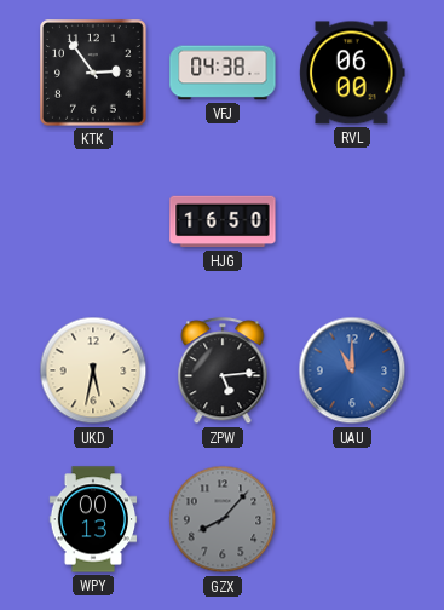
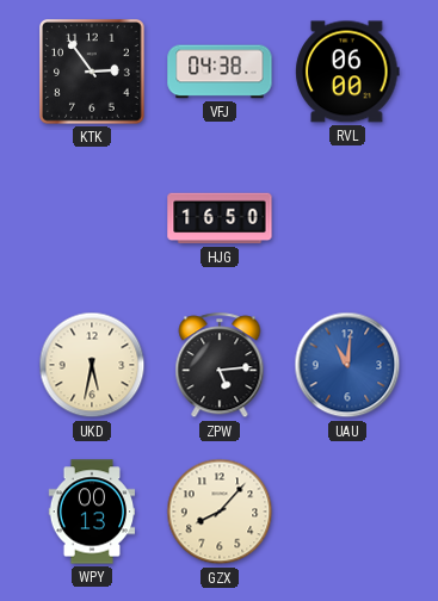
UAU: 11:00 -> 11:01
GZX dial: grey -> cream
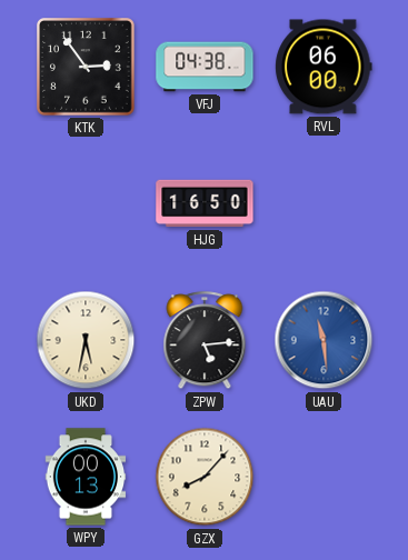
UAU: 11:01 -> 11:29
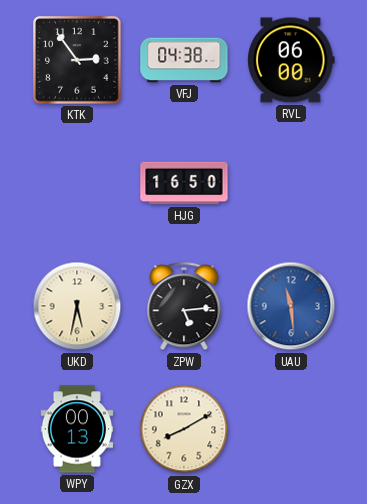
GZX: 8:07 -> 8:10
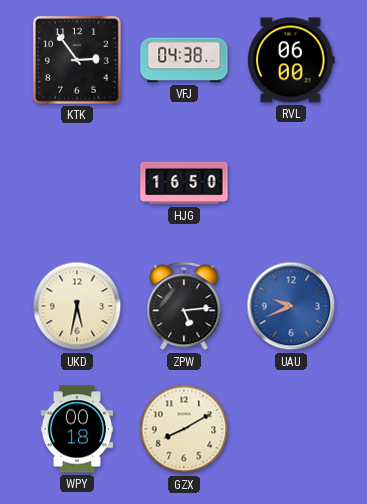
UAU: 11:29 -> 9:41
WPY: 00:13 -> 00:18
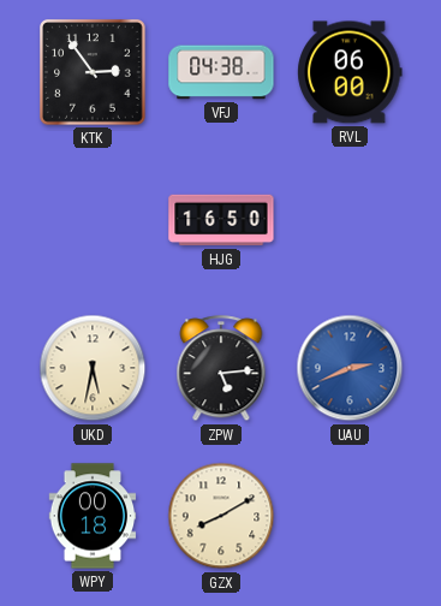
UAU: 9:41 -> 2:41
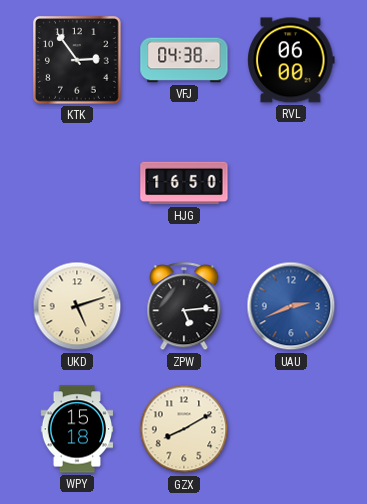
UKD: 5:32 -> 5:12
WPY: 00:18 -> 15:18
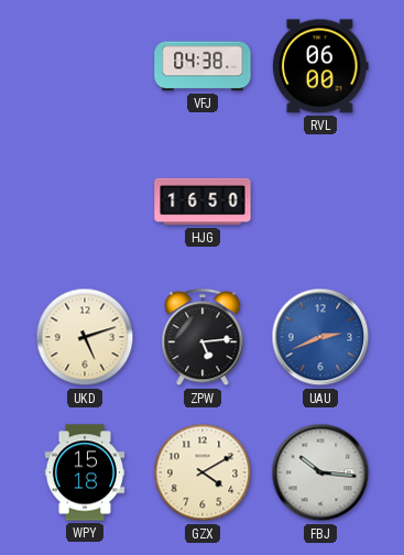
KTK: 2:54 -> none
GZX: 8:10 -> 4:10
FBJ: none -> 10:16
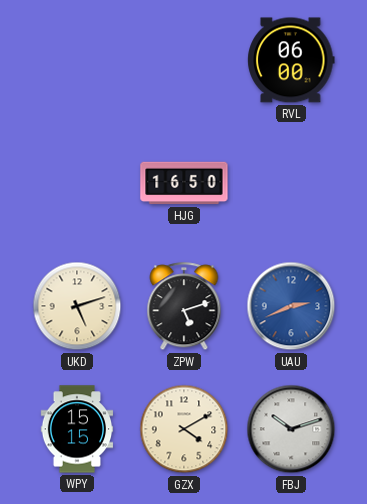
VFJ: 04:38 -> none
ZPW: 5:14 -> 5:12
WPY: 15:18 -> 15:15
FBJ: 10:16 -> 10:12
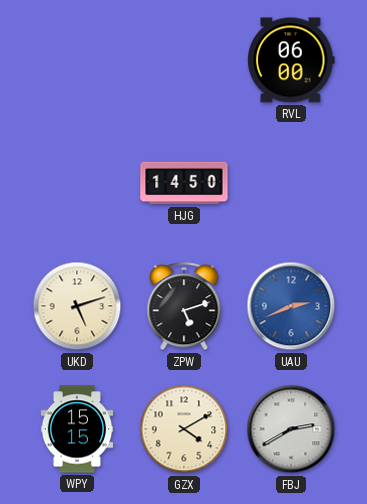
HJG: 16:50 -> 14:50
FBJ: 10:12 -> 2:40
